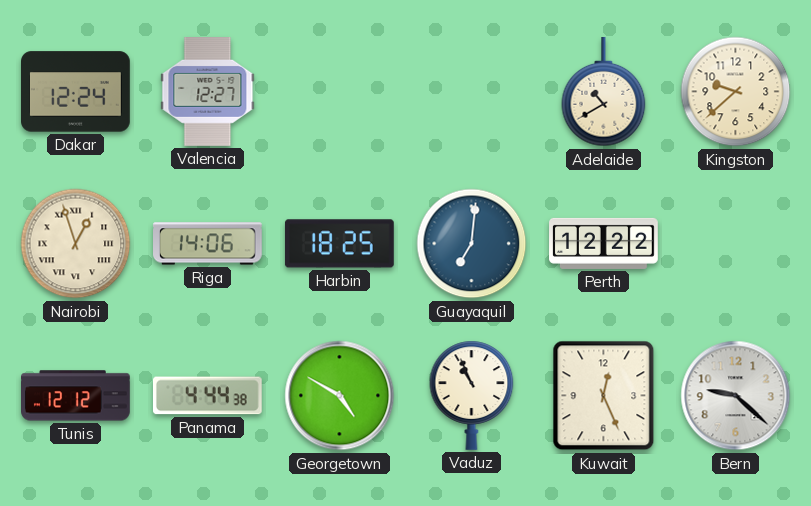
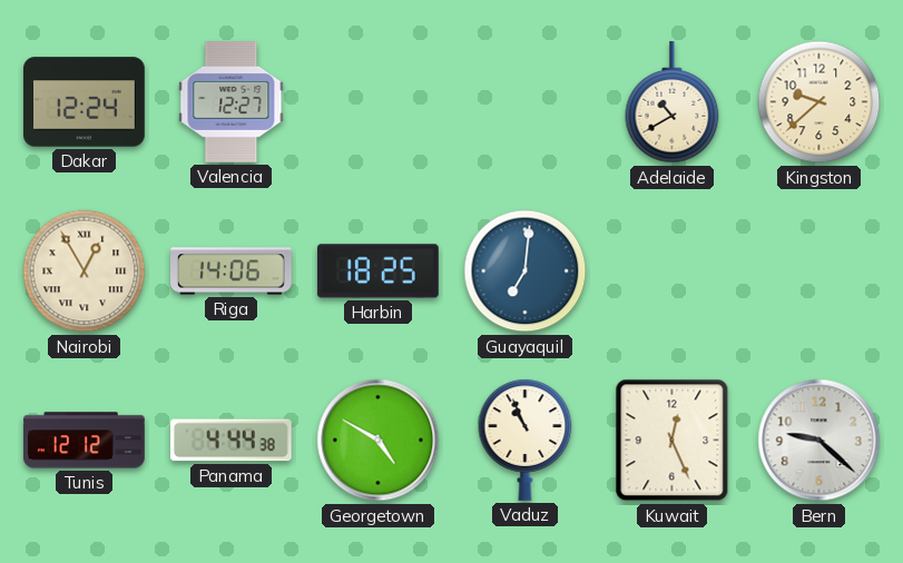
Nairobi: 12:57 -> 12:55
Perth: 12:22 -> none
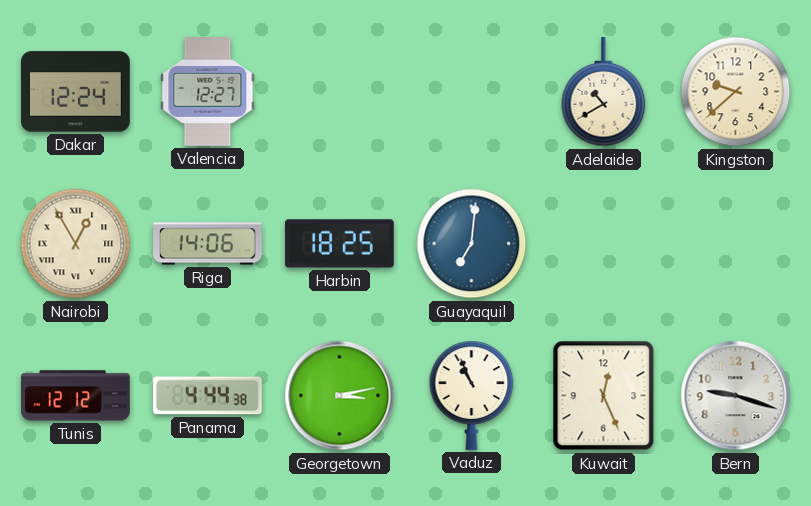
Georgetown: 4:50 -> 3:13
Bern: 9:22 -> 9:18
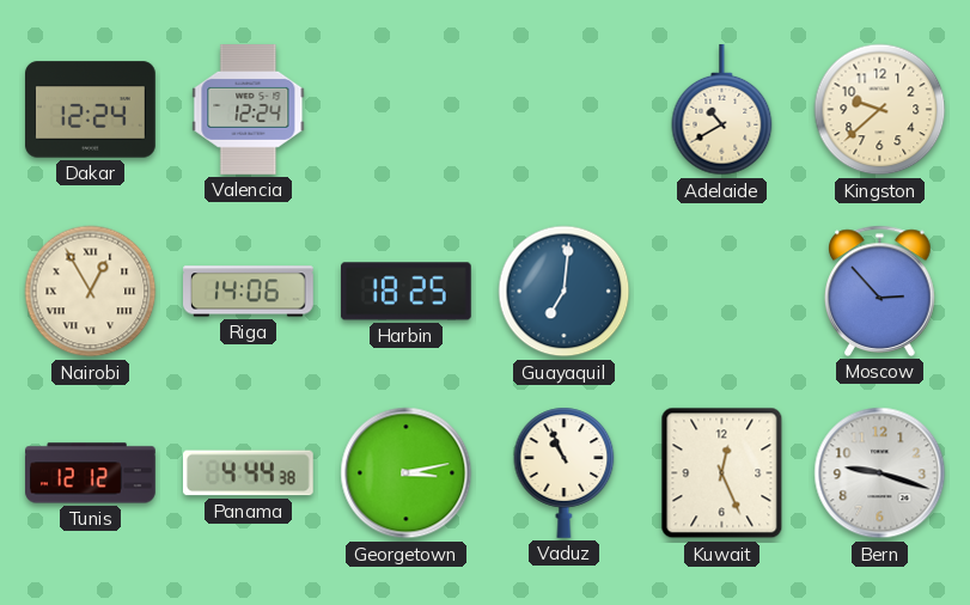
Valencia: 12:27 -> 12:24
Moscow: none -> 2:53
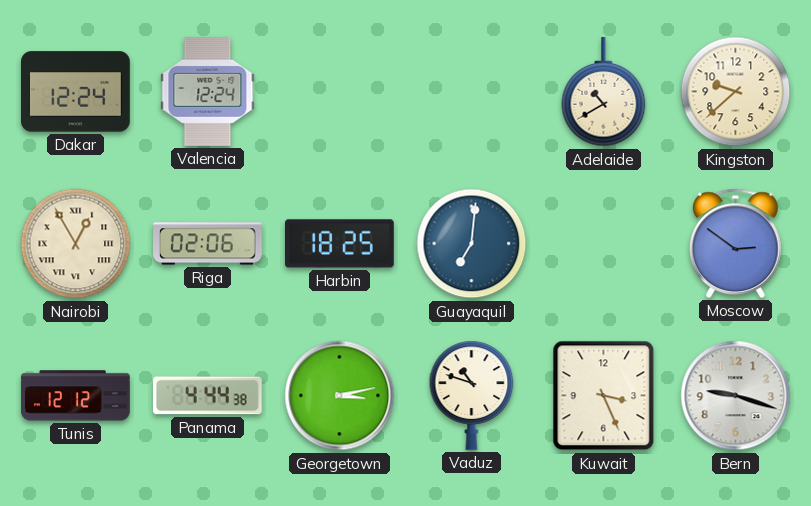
Riga: 14:06 -> 02:06
Moscow: 2:53 -> 2:51
Vaduz: 10:56 -> 10:48
Kuwait: 12:26 -> 3:26
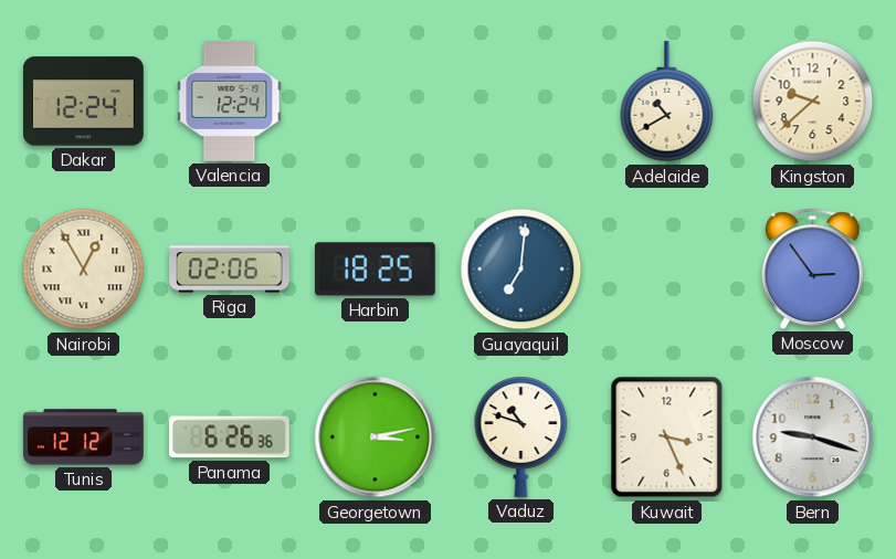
Moscow: 2:51 -> 2:54
Panama: 4:44 -> 6:26
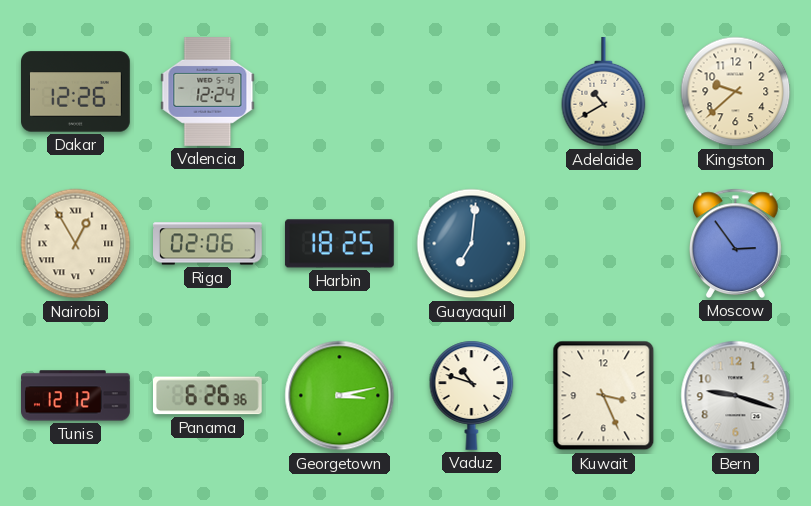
Dakar: 12:24 -> 12:26
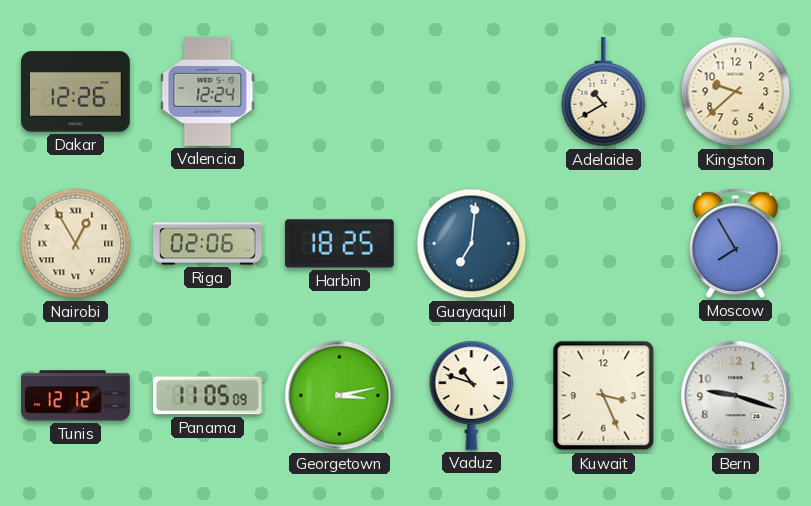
Moscow: 2:54 -> 7:55
Panama: 6:26 -> 11:05
